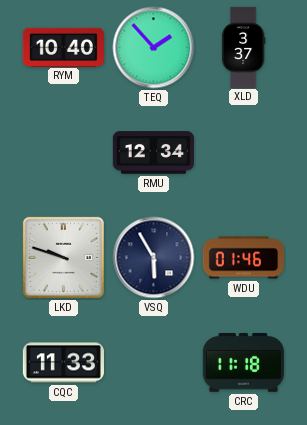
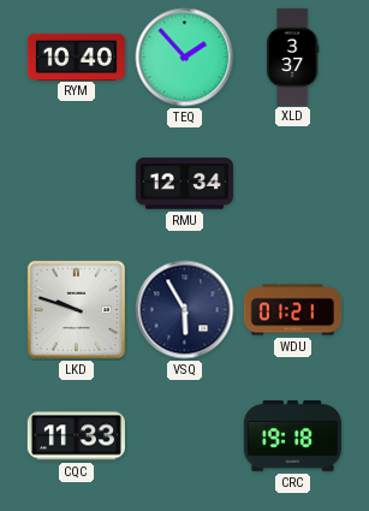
WDU: 01:46 -> 01:21
CRC: 11:18 -> 19:18
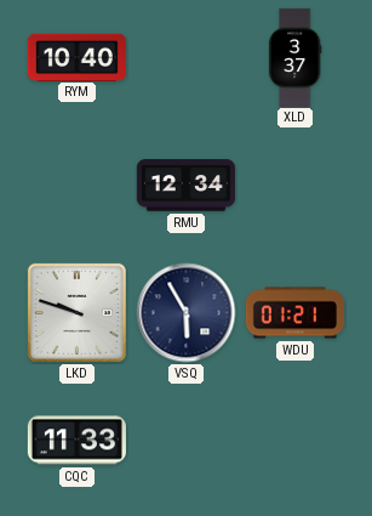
TEQ: 1:53 -> none
CRC: 19:18 -> none
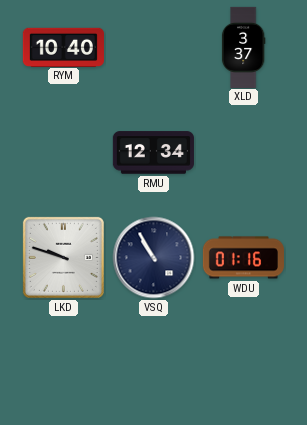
VSQ: 5:55 -> 10:55
WDU: 01:21 -> 01:16
CQC: 11:33 -> none
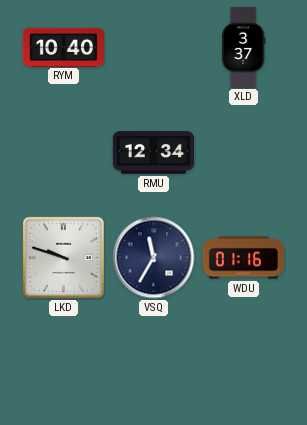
VSQ: 10:55 -> 11:35
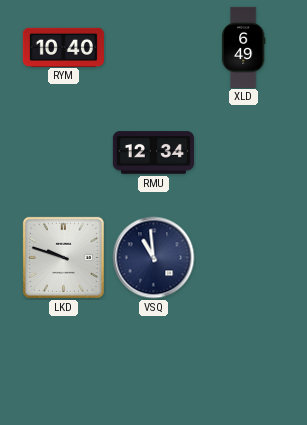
XLD: 3:37 -> 6:49
VSQ: 11:35 -> 10:59
WDU: 01:16 -> none
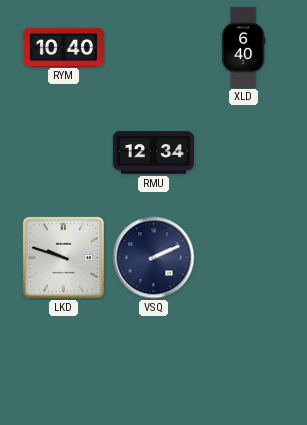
XLD: 6:49 -> 6:40
VSQ: 10:59 -> 2:11
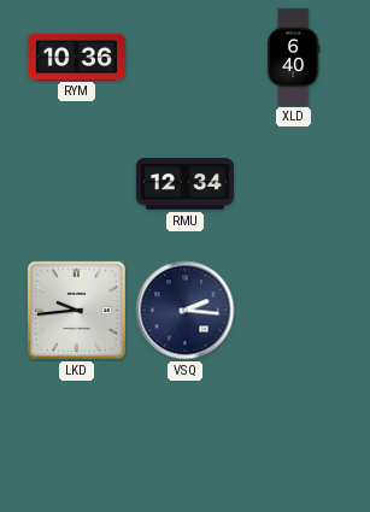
RYM: 10:40 -> 10:36
LKD: 9:48 -> 9:44
VSQ: 2:11 -> 2:16
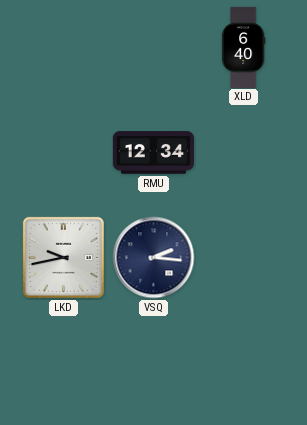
RYM: 10:36 -> none
LKD: 9:44 -> 9:43
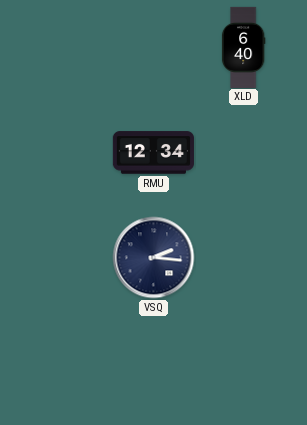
LKD: 9:43 -> none
